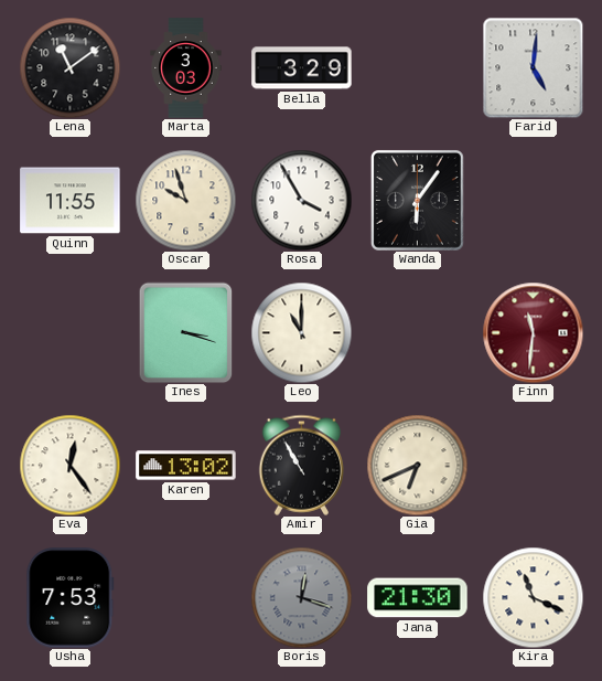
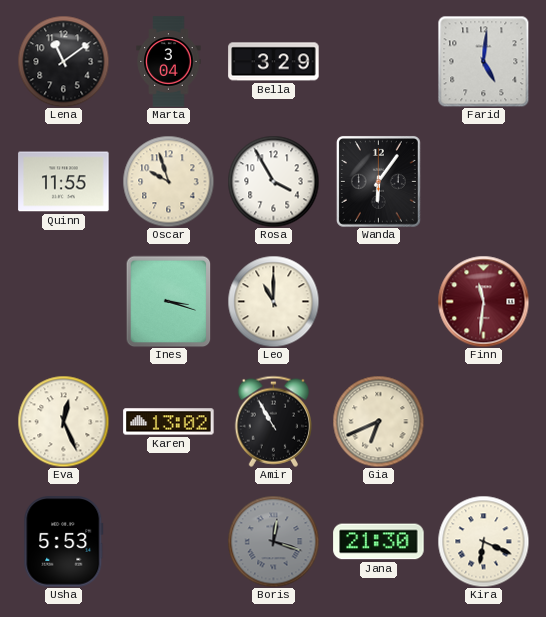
Marta: 3:03 -> 3:04
Eva: 12:24 -> 12:26
Usha: 7:53 -> 5:53
Kira: 11:19 -> 6:19
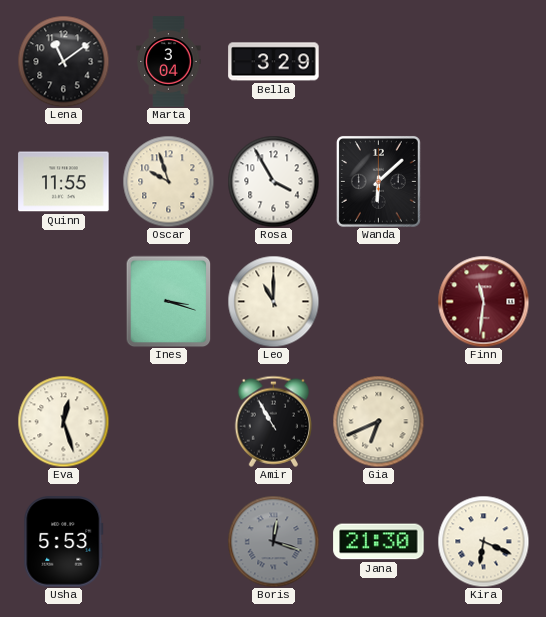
Farid: 5:01 -> none
Wanda: 6:06 -> 6:08
Eva: 12:26 -> 12:27
Karen: 13:02 -> none
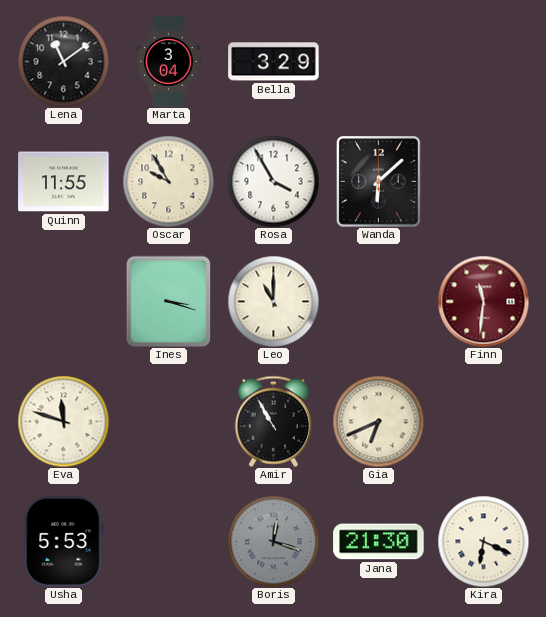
Oscar: 9:57 -> 9:55
Eva: 12:27 -> 11:48
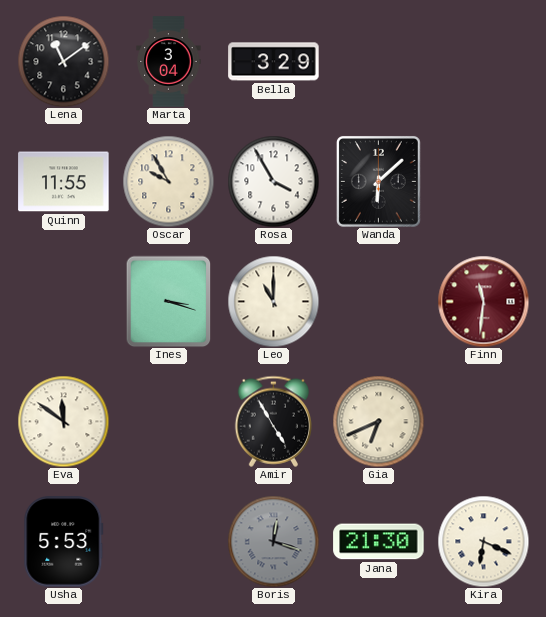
Eva: 11:48 -> 11:51
Amir: 10:55 -> 4:55
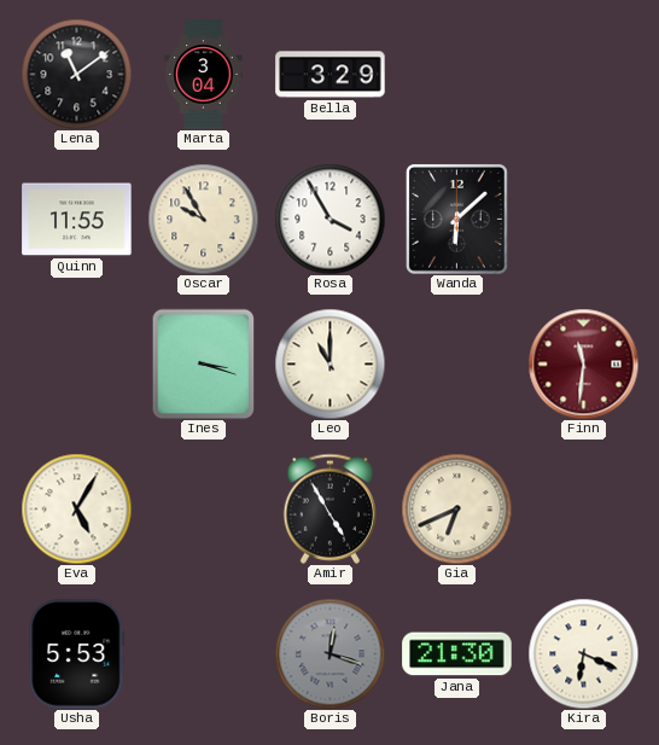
Eva: 11:51 -> 5:05
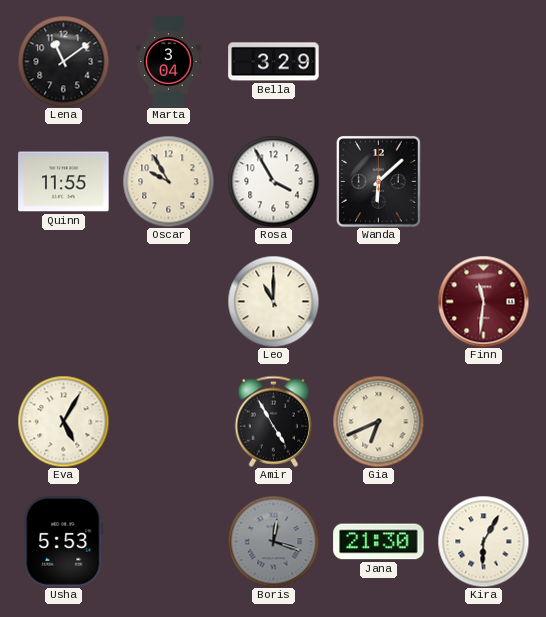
Ines: 3:18 -> none
Kira: 6:19 -> 6:05
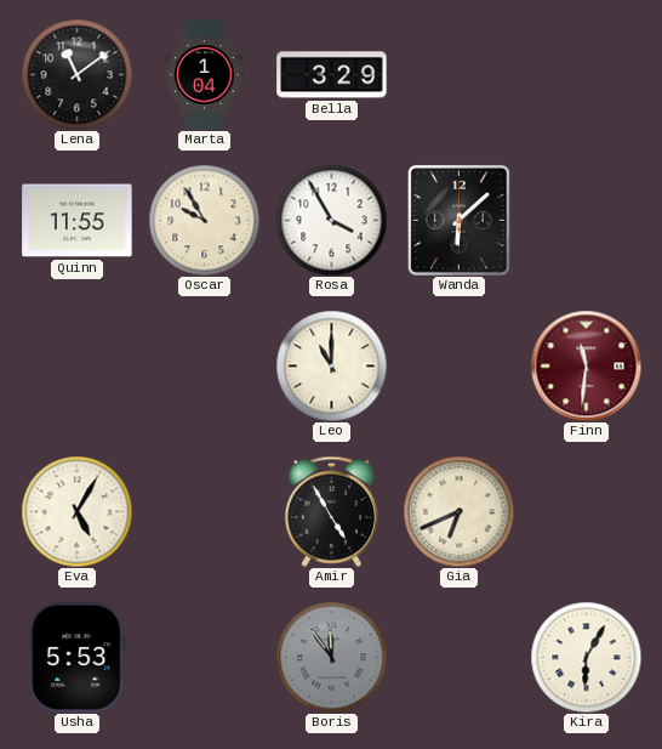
Marta: 3:04 -> 1:04
Boris: 12:18 -> 11:54
Jana: 21:30 -> none
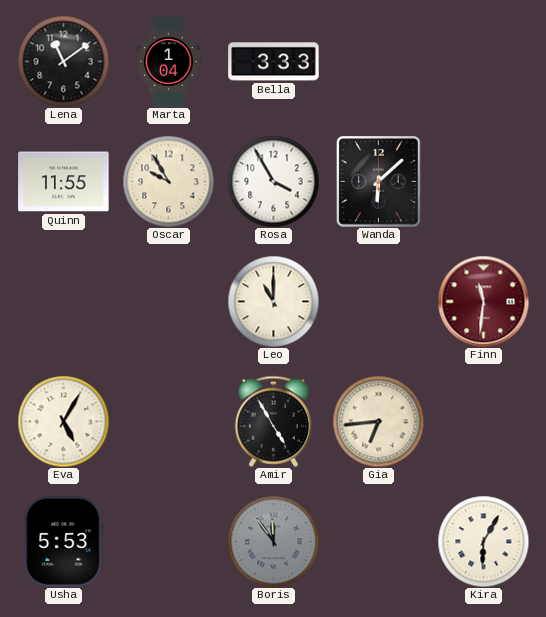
Bella: 3:29 -> 3:33
Gia: 6:41 -> 6:44
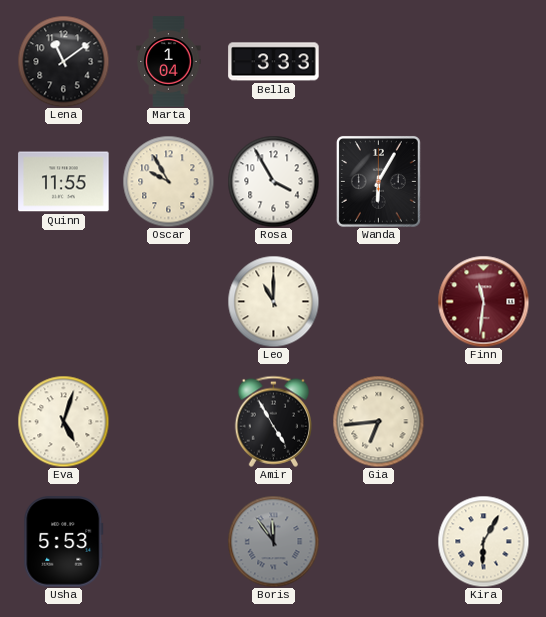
Wanda: 6:08 -> 6:05
Eva: 5:05 -> 5:03
